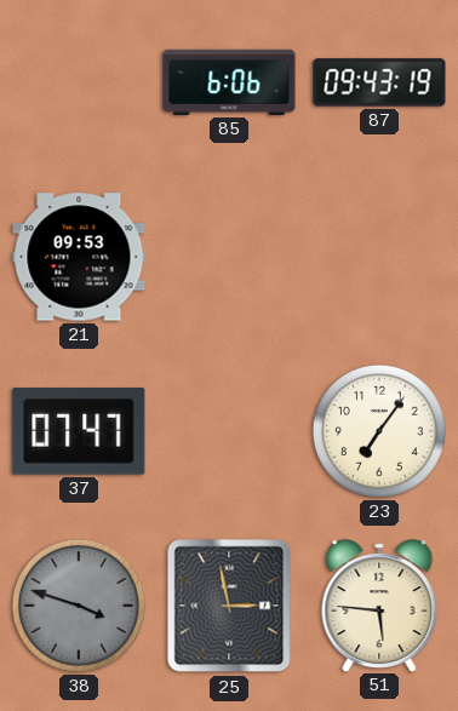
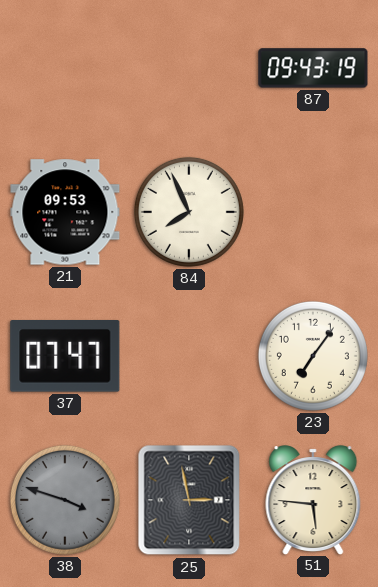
85: 6:06 -> none
84: none -> 7:56
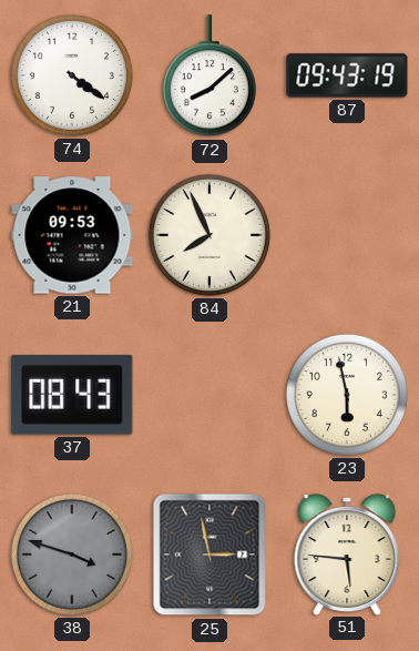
74: none -> 4:21
72: none -> 8:08
37: 07:47 -> 08:43
23: 7:06 -> 5:58
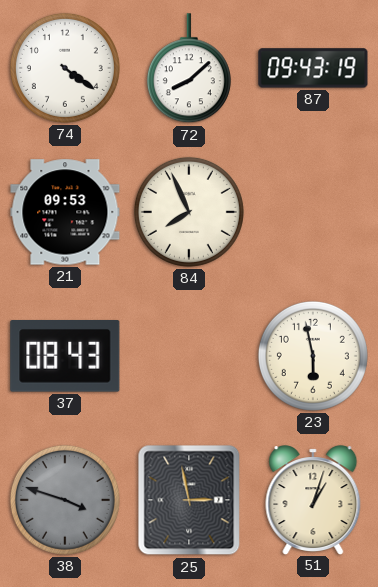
51: 5:46 -> 1:03
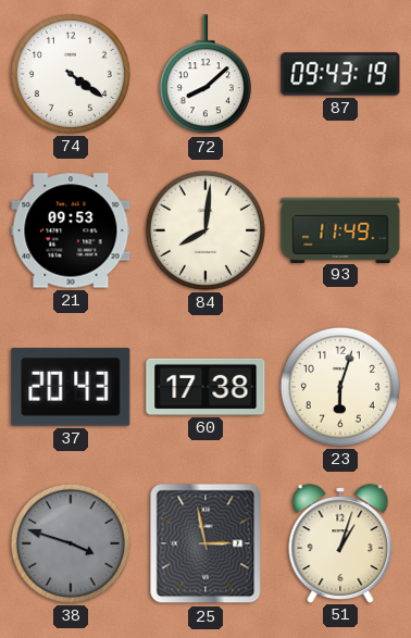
84: 7:56 -> 8:01
93: none -> 11:49
37: 08:43 -> 20:43
60: none -> 17:38
23: 5:58 -> 6:03
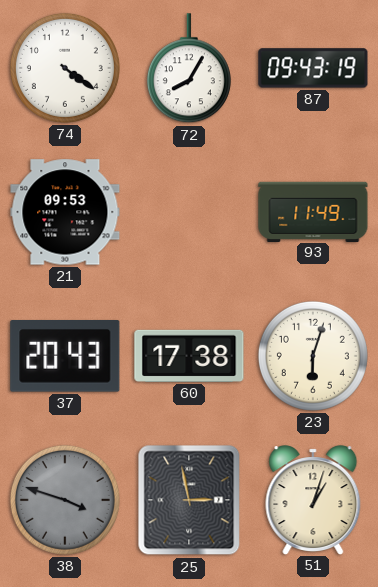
72: 8:08 -> 8:05
84: 8:01 -> none
